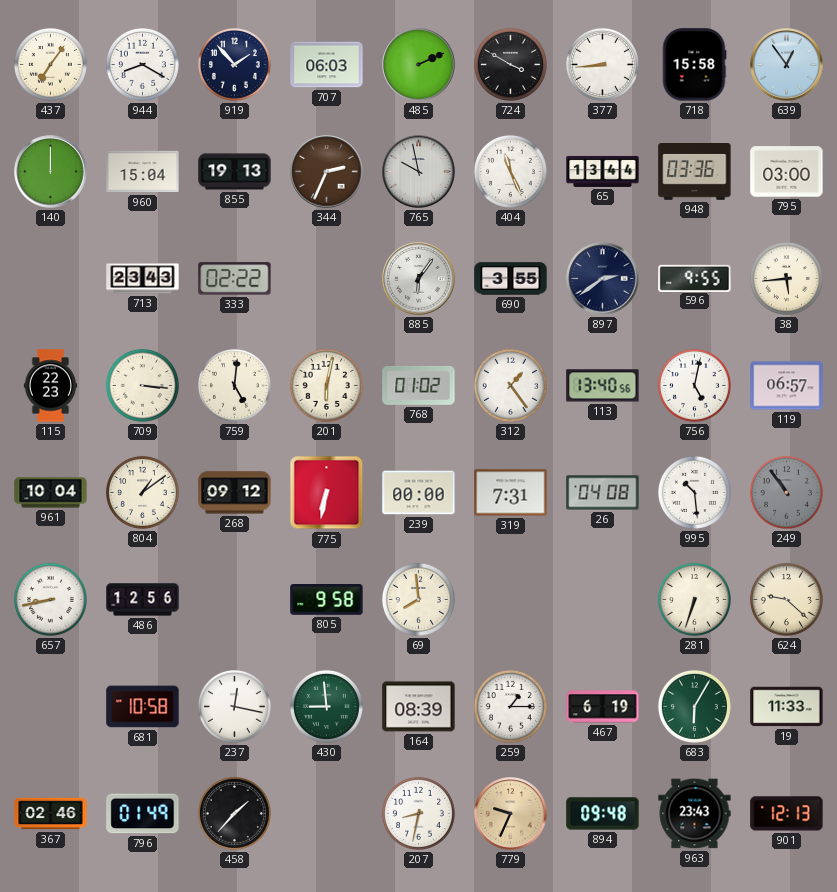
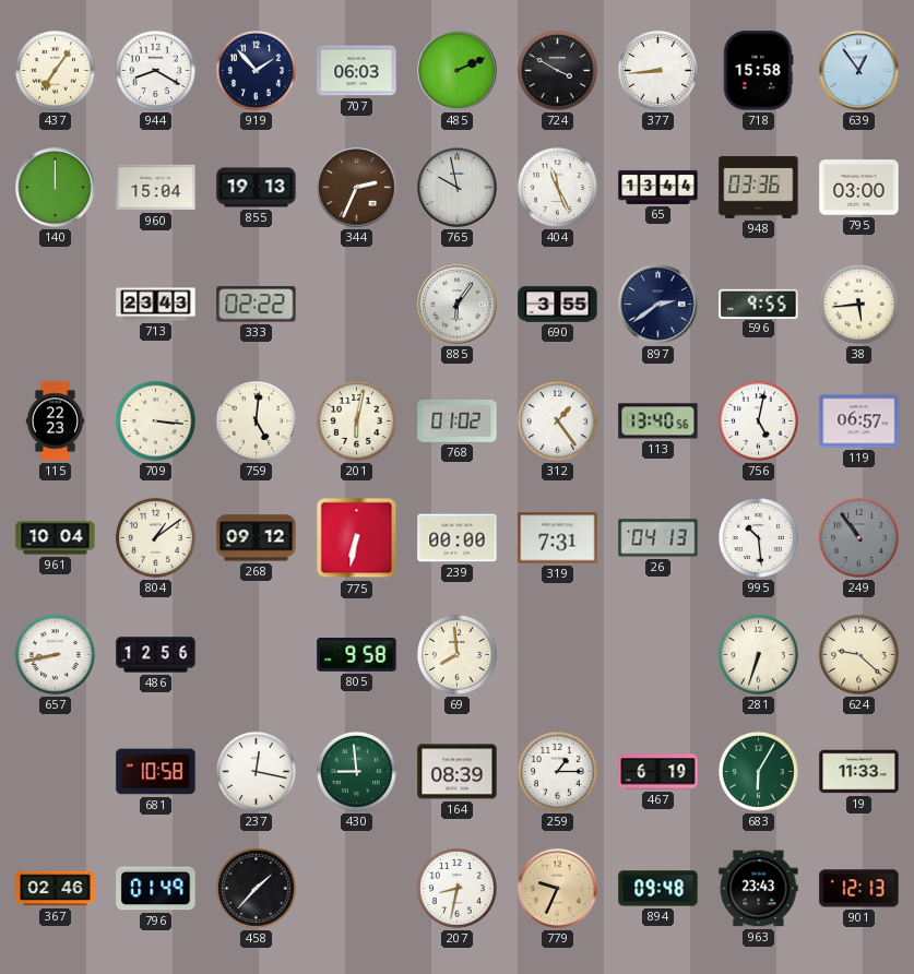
26: 04:08 -> 04:13
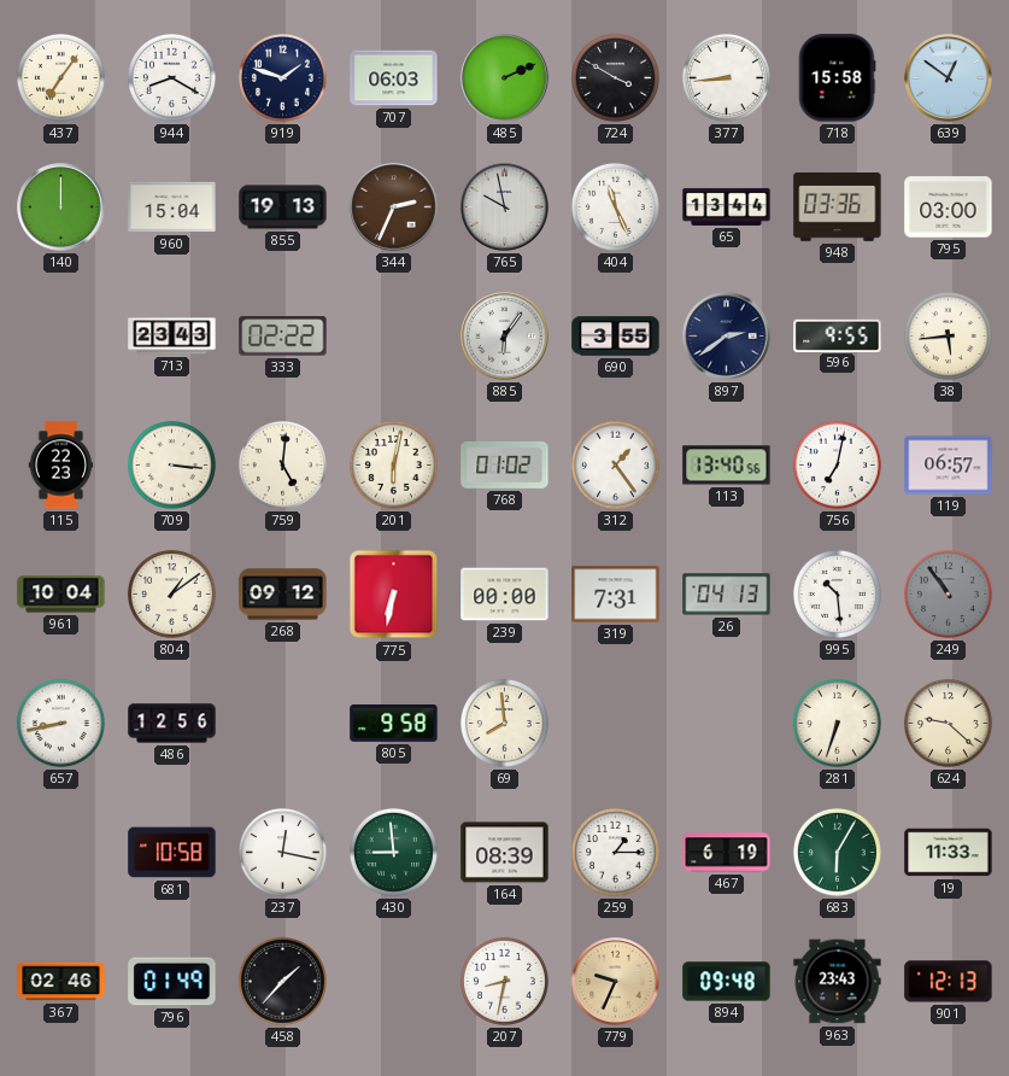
919: 1:53 -> 1:48
639: 12:54 -> 12:51
756: 5:02 -> 7:02
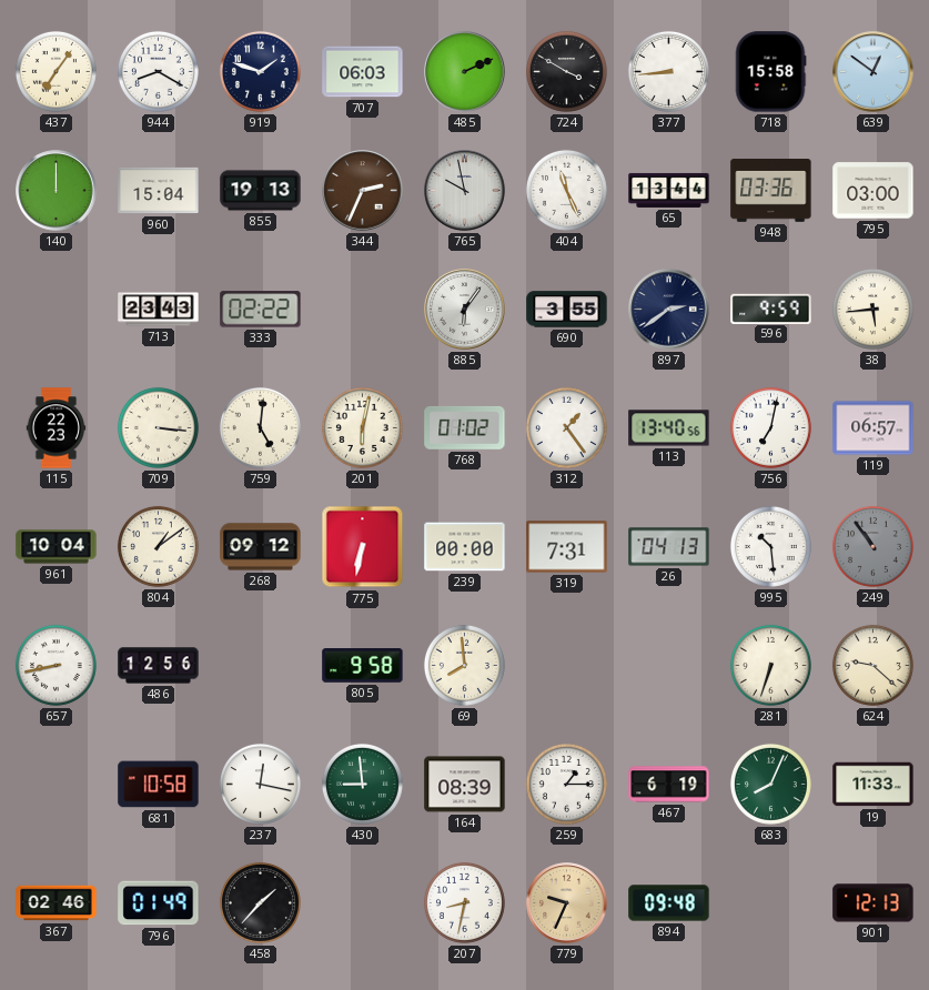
596: 9:55 -> 9:59
683: 6:05 -> 8:04
963: 23:43 -> none
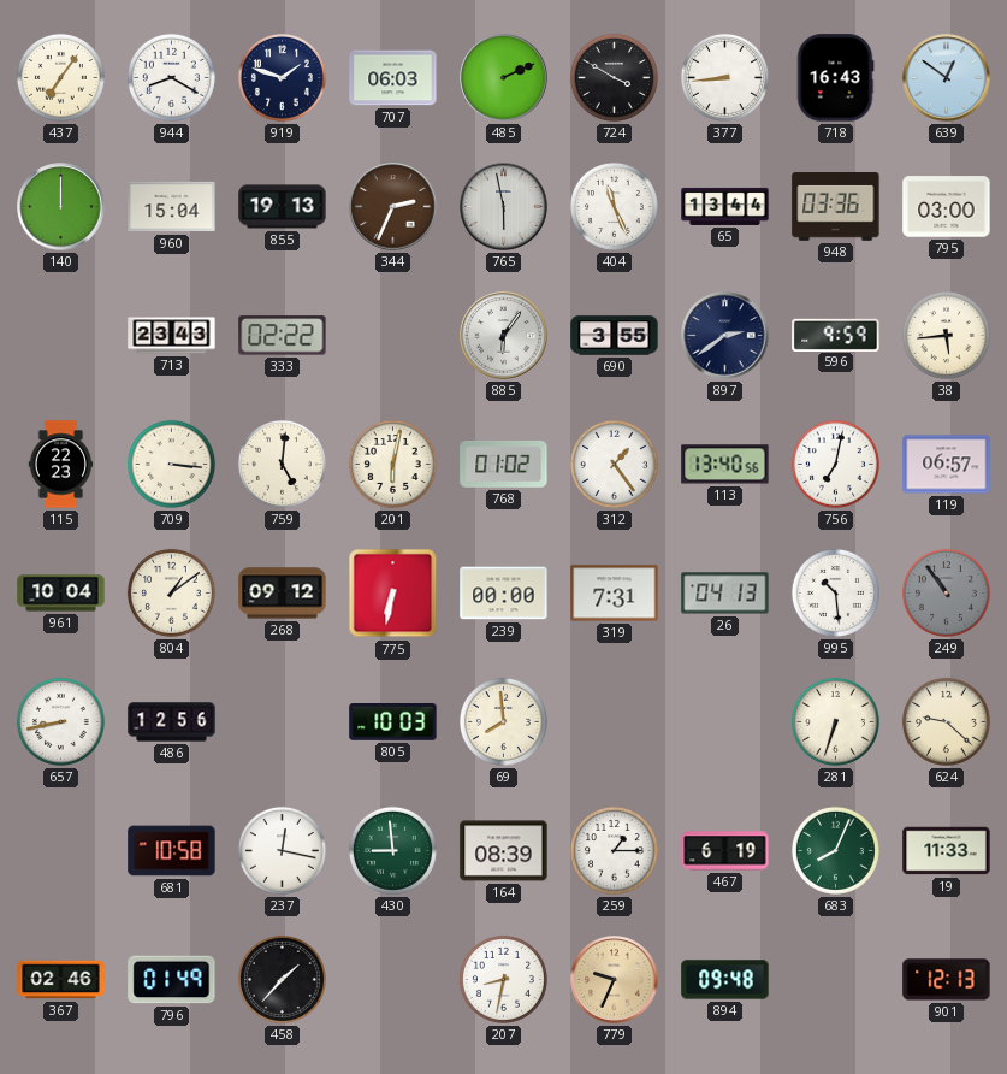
718: 15:58 -> 16:43
765: 9:58 -> 5:58
805: 9:58 -> 10:03
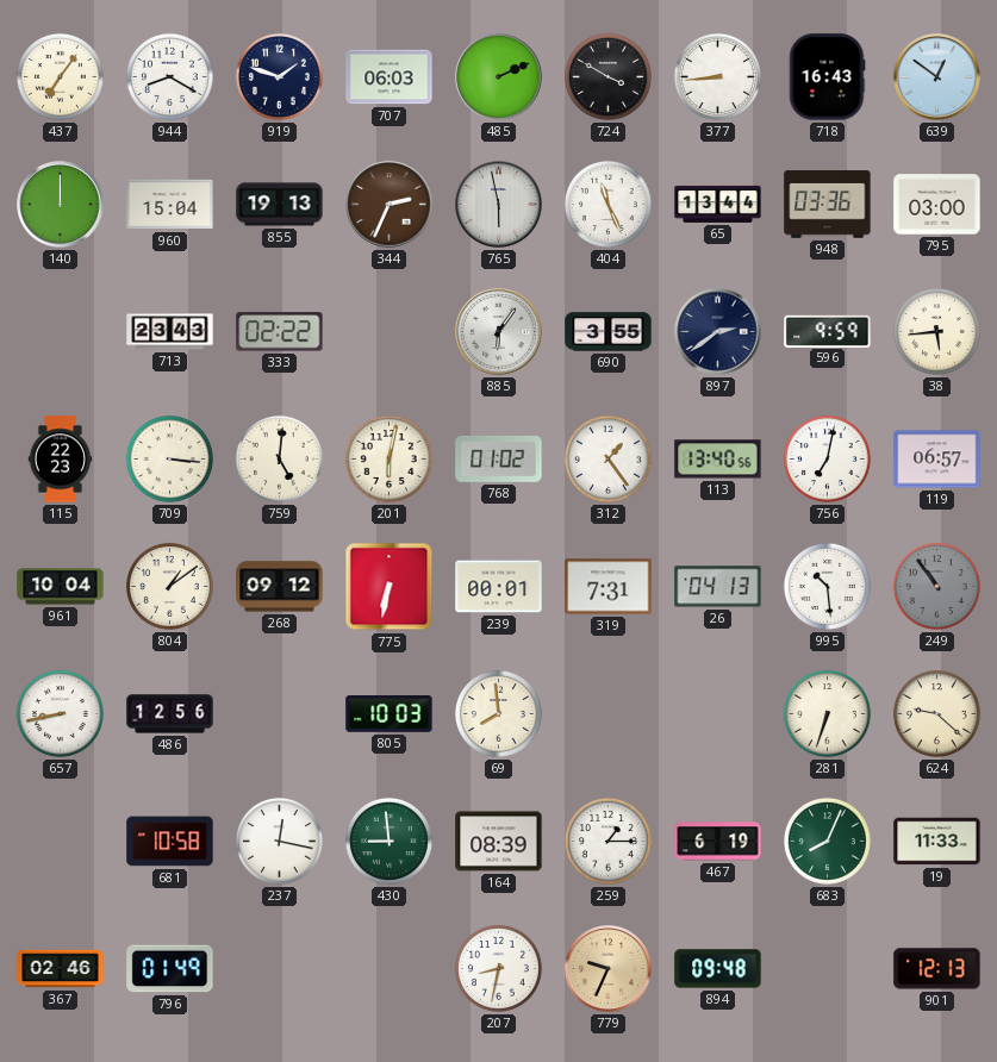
239: 00:00 -> 00:01
458: 1:37 -> none
